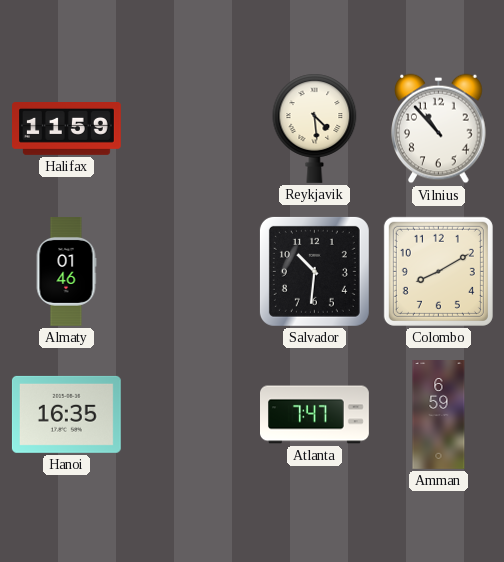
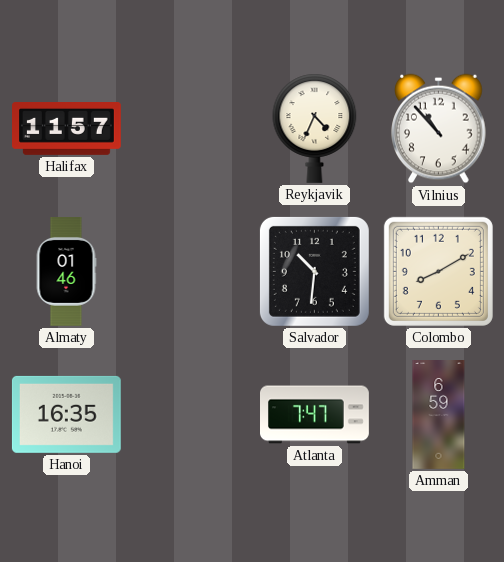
Halifax: 11:59 -> 11:57
Reykjavik: 4:29 -> 4:34
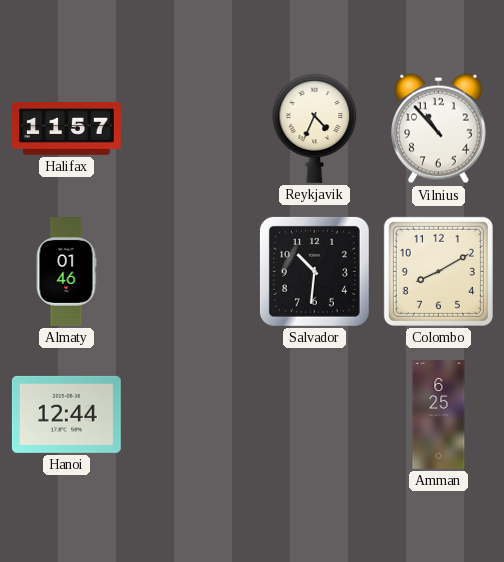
Hanoi: 16:35 -> 12:44
Atlanta: 7:47 -> none
Amman: 6:59 -> 6:25
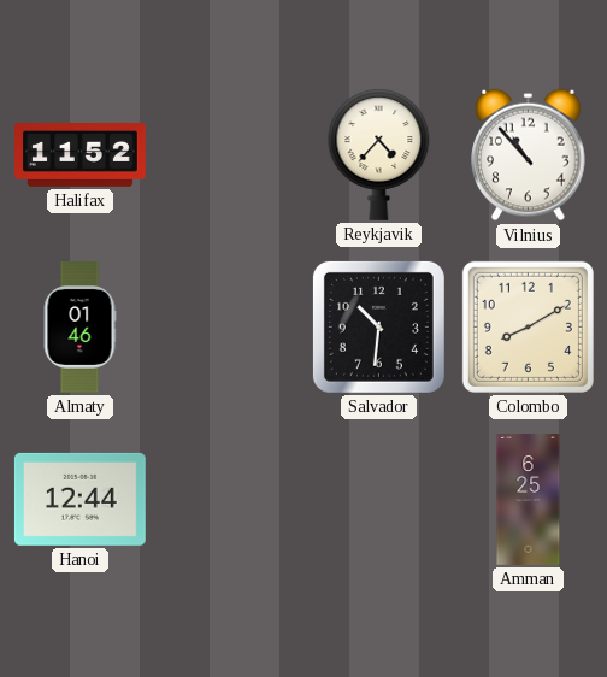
Halifax: 11:57 -> 11:52
Reykjavik: 4:34 -> 4:37
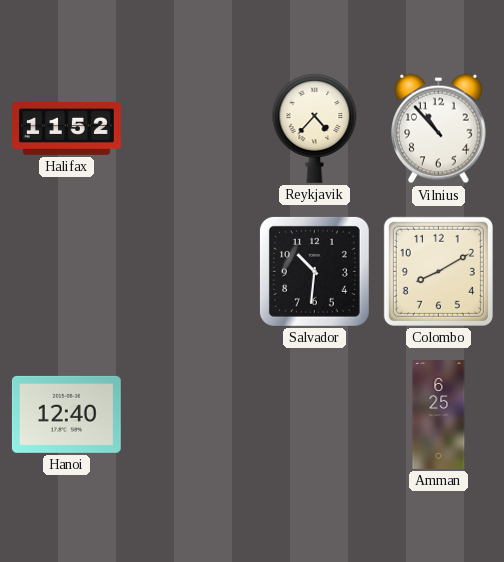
Almaty: 01:46 -> none
Hanoi: 12:44 -> 12:40
